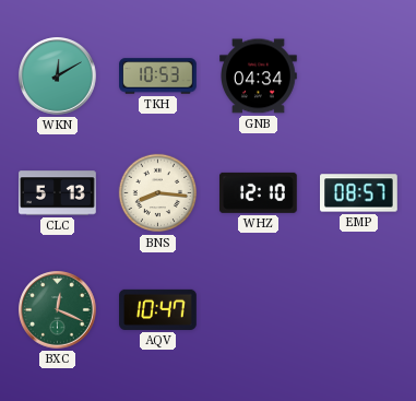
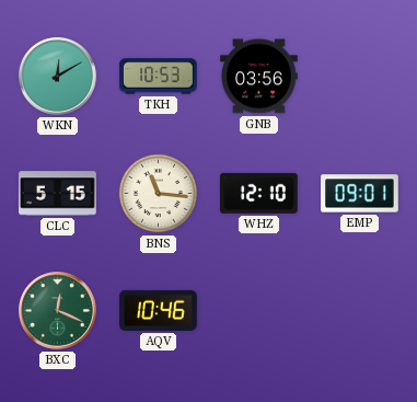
GNB: 04:34 -> 03:56
CLC: 5:13 -> 5:15
BNS: 8:16 -> 11:16
EMP: 08:57 -> 09:01
AQV: 10:47 -> 10:46
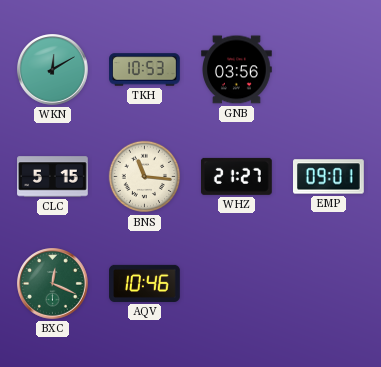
WHZ: 12:10 -> 21:27
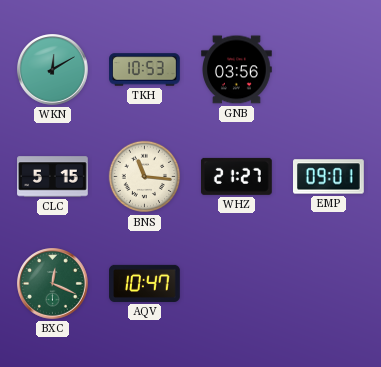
AQV: 10:46 -> 10:47
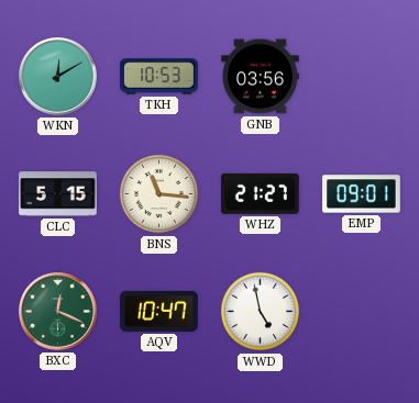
WWD: none -> 4:58
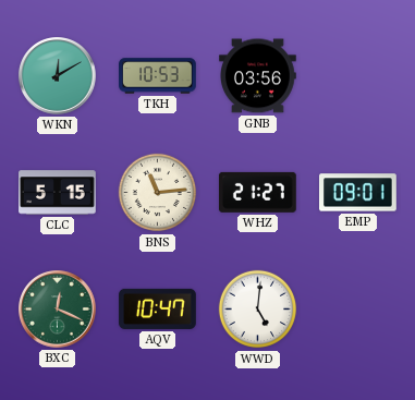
BNS: 11:16 -> 11:14
WWD: 4:58 -> 5:01
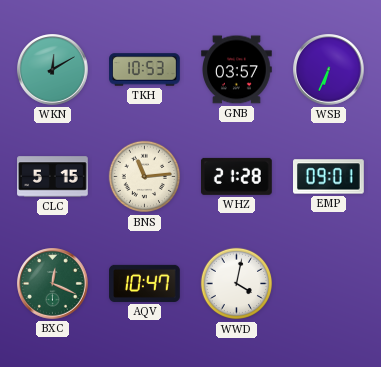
GNB: 03:56 -> 03:57
WSB: none -> 6:34
WHZ: 21:27 -> 21:28
WWD: 5:01 -> 4:02
